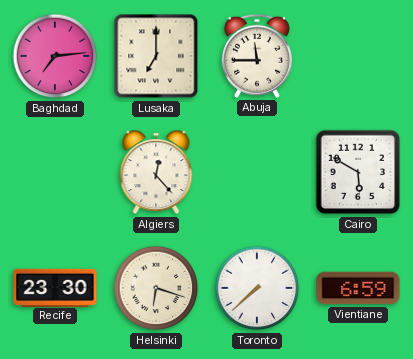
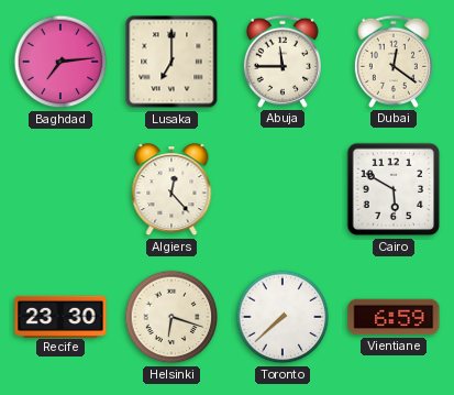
Dubai: none -> 12:21
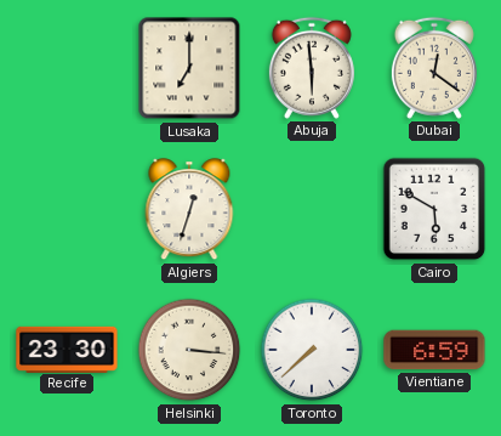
Baghdad: 7:14 -> none
Abuja: 11:45 -> 5:59
Algiers: 12:23 -> 12:33
Helsinki: 6:18 -> 3:16
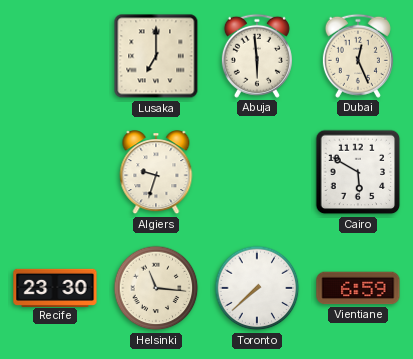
Dubai: 12:21 -> 12:26
Algiers: 12:33 -> 9:33
Helsinki: 3:16 -> 11:16
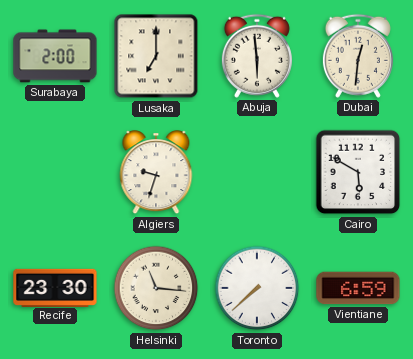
Surabaya: none -> 2:00
Dubai: 12:26 -> 12:31
